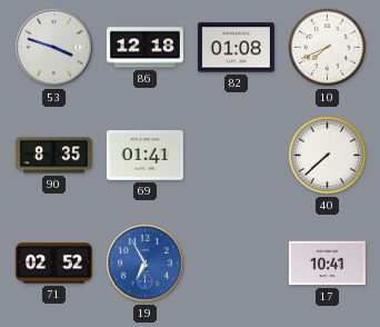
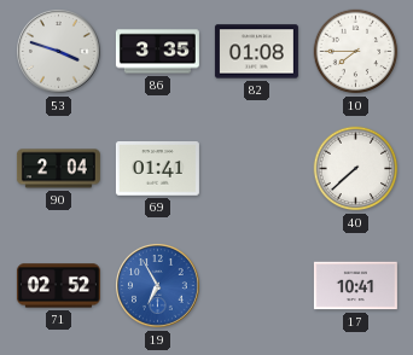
86: 12:18 -> 3:35
10: 7:41 -> 7:45
90: 8:35 -> 2:04
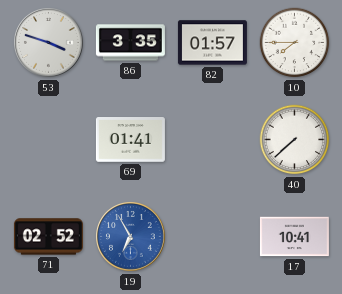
82: 01:08 -> 01:57
90: 2:04 -> none
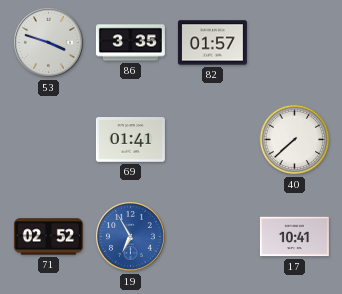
10: 7:45 -> none
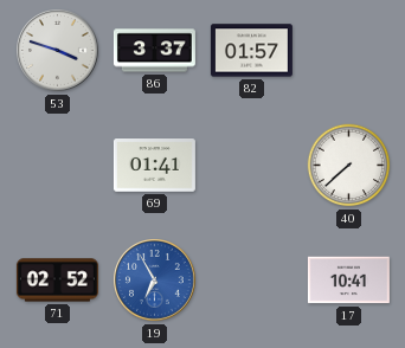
86: 3:35 -> 3:37
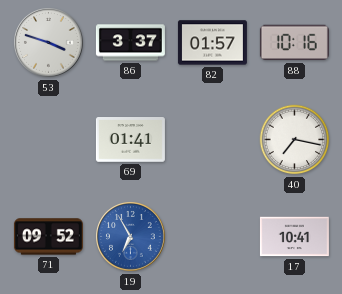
88: none -> 10:16
40: 7:38 -> 7:17
71: 02:52 -> 09:52
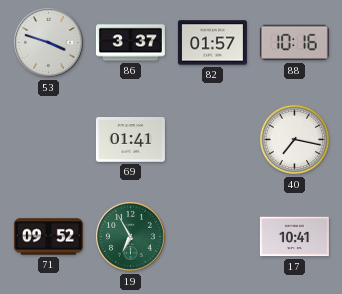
19 dial: blue -> green
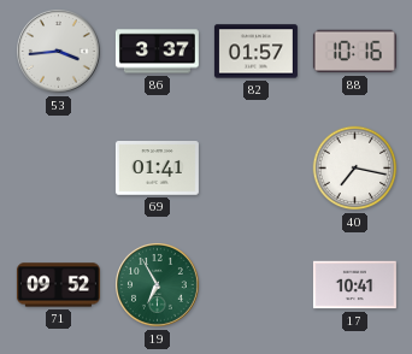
53: 3:48 -> 3:44
